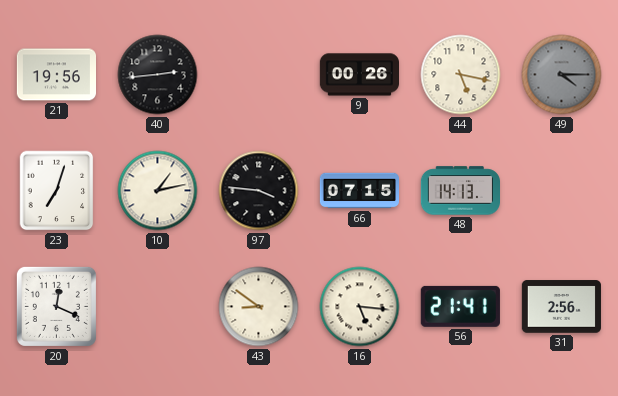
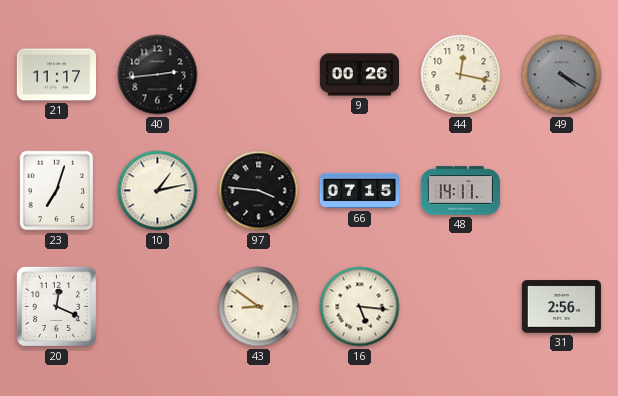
21: 19:56 -> 11:17
44: 5:17 -> 12:17
49: 4:15 -> 4:20
48: 14:13 -> 14:11
56: 21:41 -> none
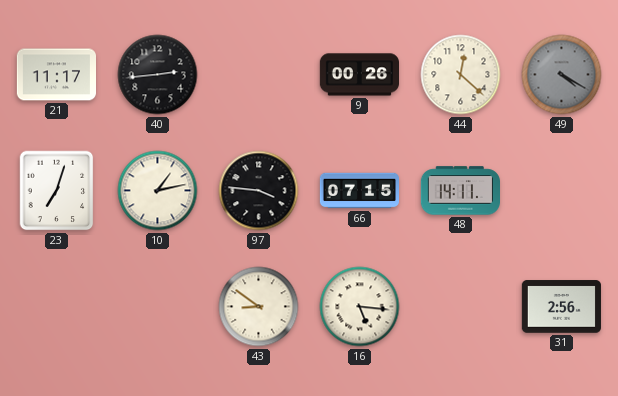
44: 12:17 -> 12:22
20: 12:19 -> none
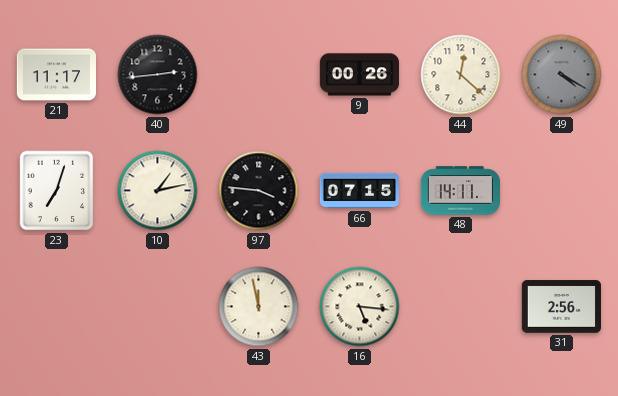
43: 8:51 -> 11:58
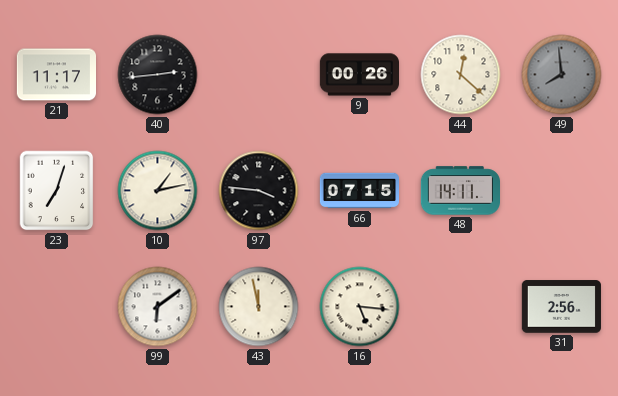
49: 4:20 -> 7:59
99: none -> 6:09
